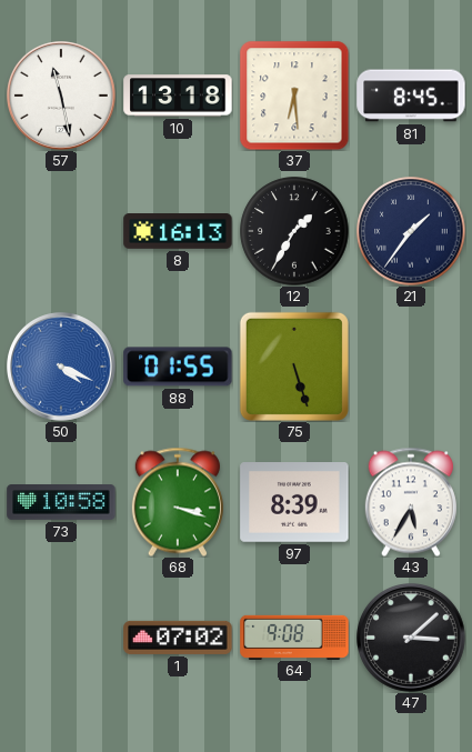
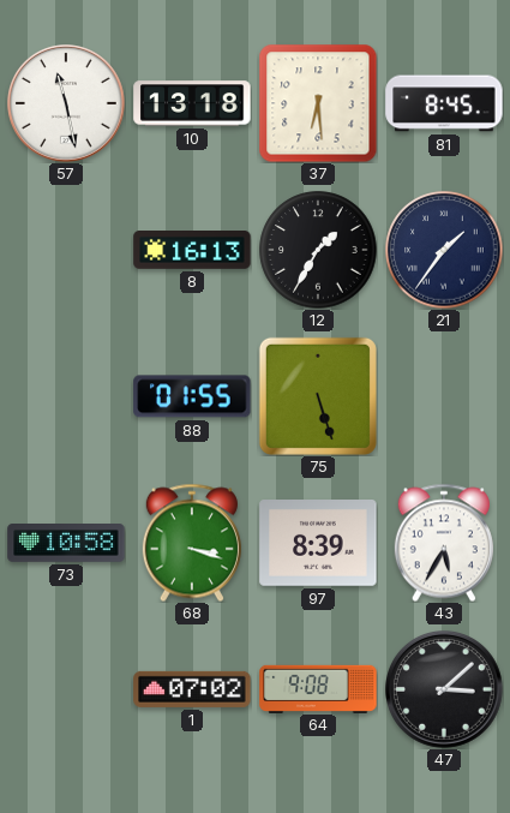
50: 4:19 -> none
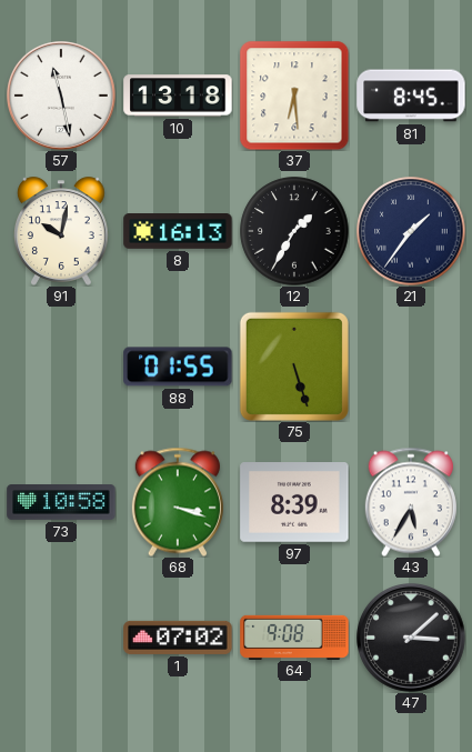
91: none -> 10:02
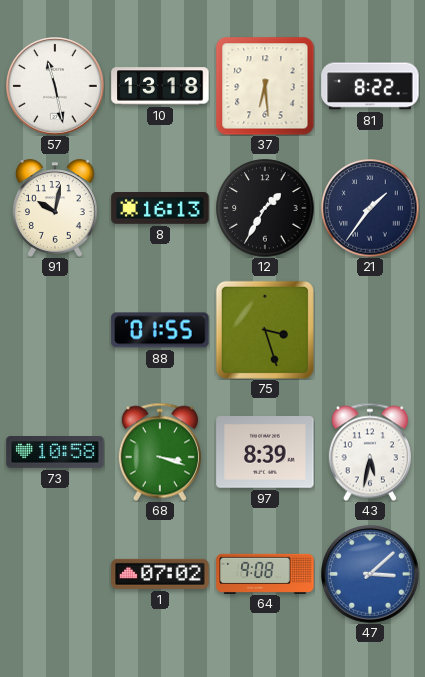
81: 8:45 -> 8:22
75: 5:27 -> 3:27
43: 5:35 -> 5:32
47 dial: black -> blue
